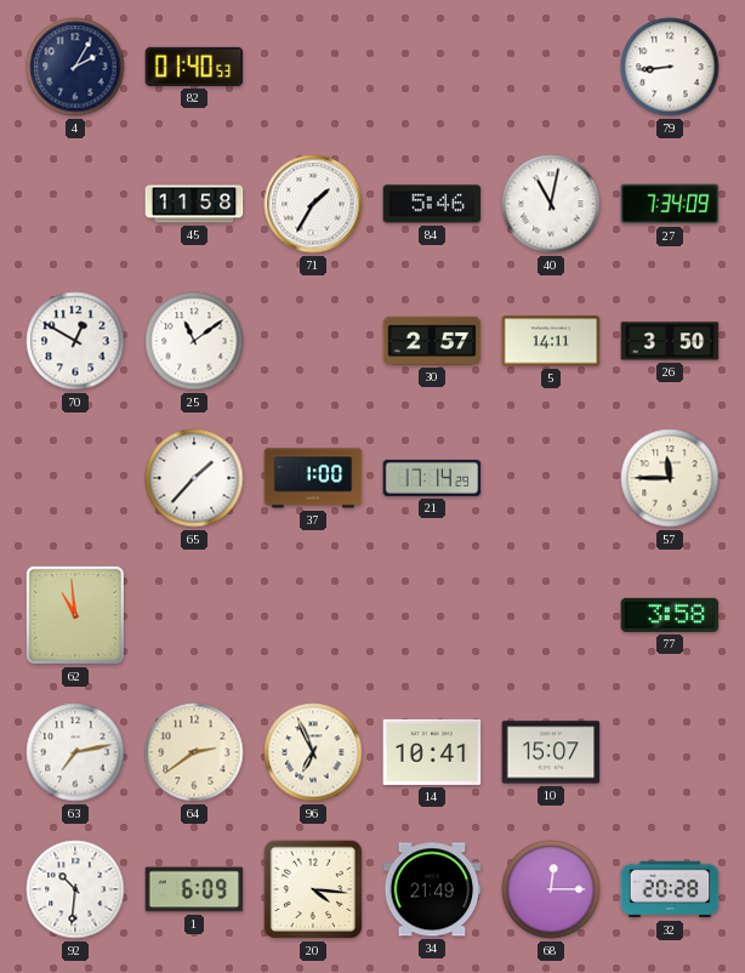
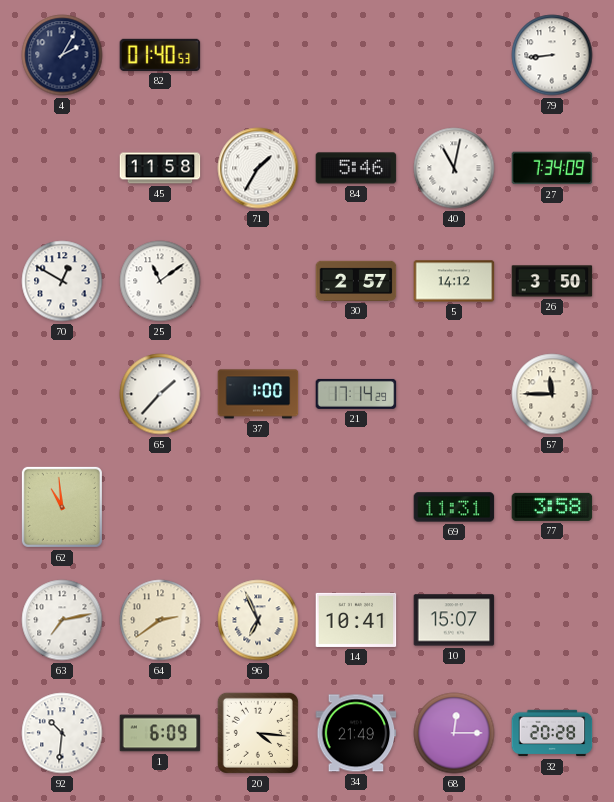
5: 14:11 -> 14:12
69: none -> 11:31
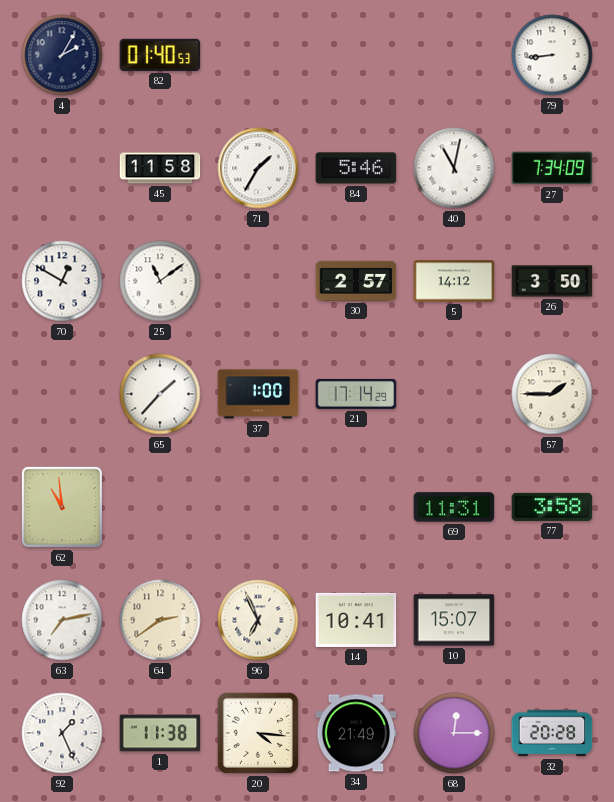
57: 11:45 -> 1:45
92: 10:31 -> 1:26
1: 6:09 -> 11:38
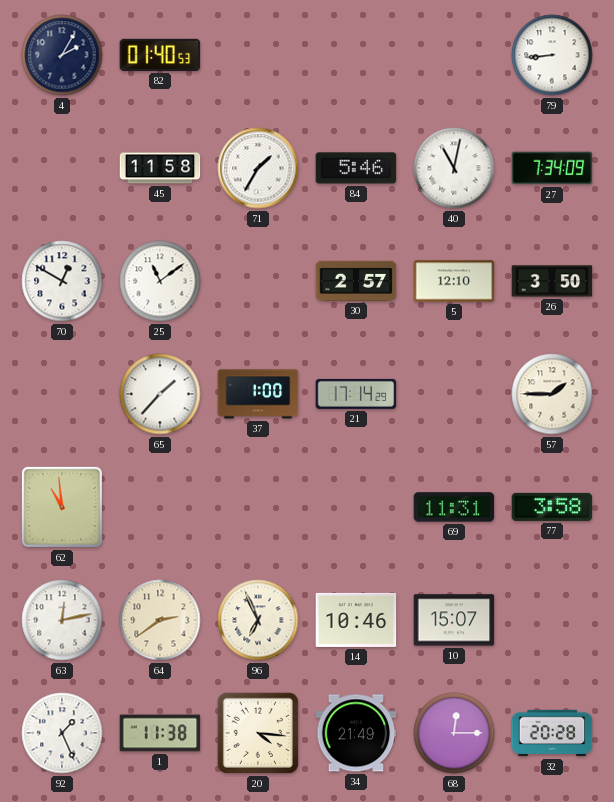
5: 14:12 -> 12:10
63: 7:13 -> 12:13
14: 10:41 -> 10:46
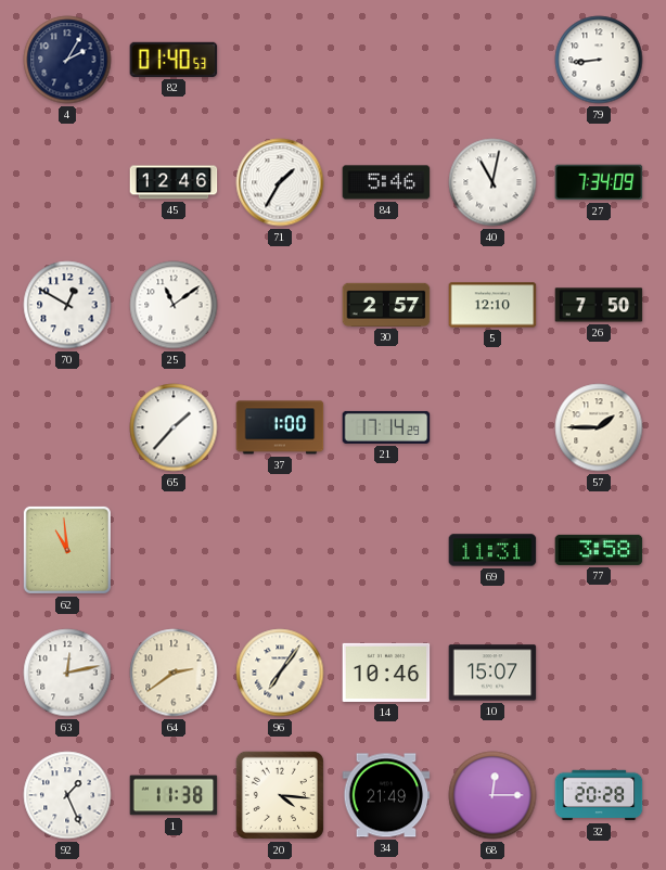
45: 11:58 -> 12:46
26: 3:50 -> 7:50
96: 6:56 -> 7:06
